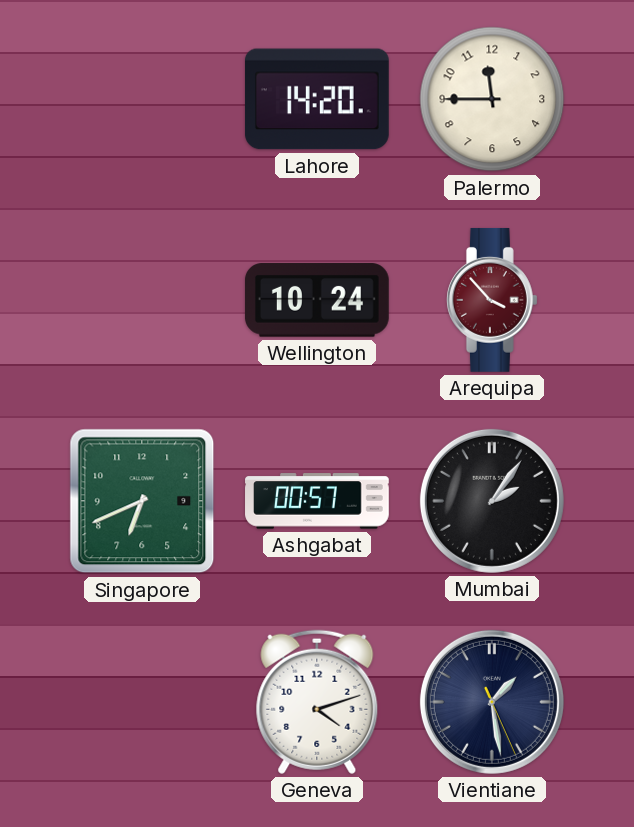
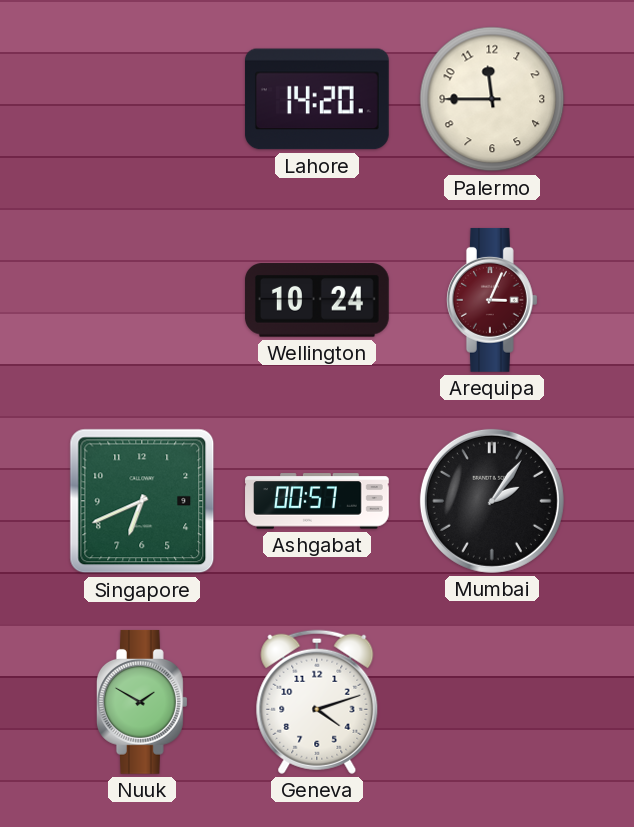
Arequipa: 3:53 -> 3:04
Nuuk: none -> 1:50
Vientiane: 1:28 -> none
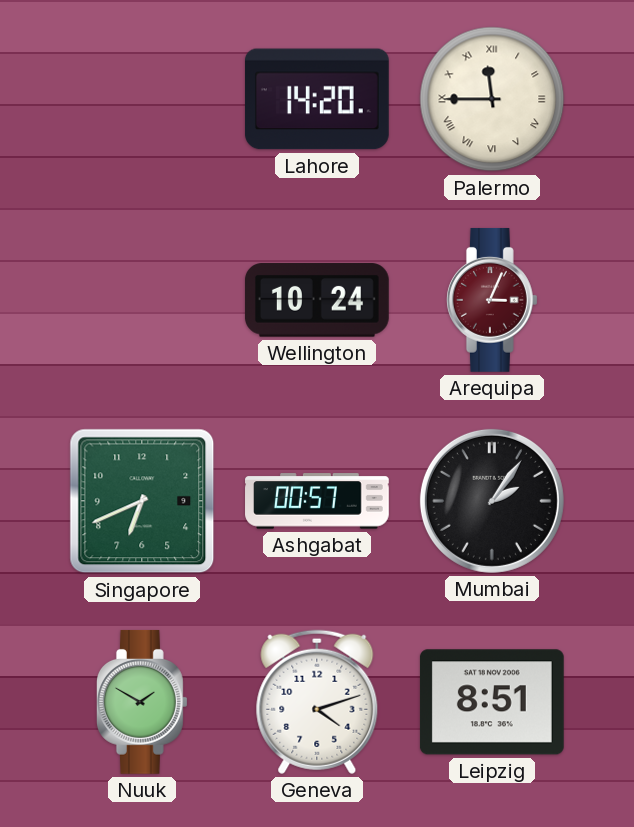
Palermo numerals: Arabic -> Roman
Leipzig: none -> 8:51
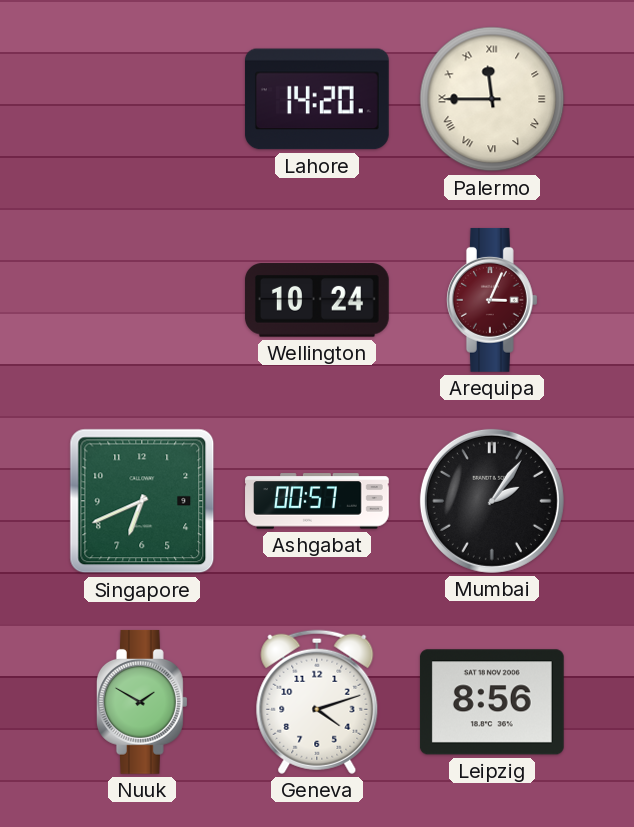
Leipzig: 8:51 -> 8:56
